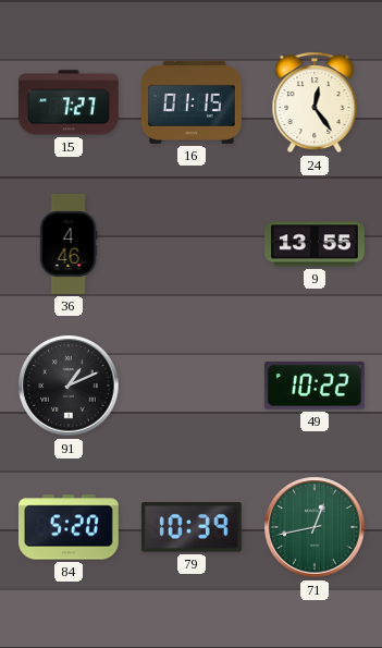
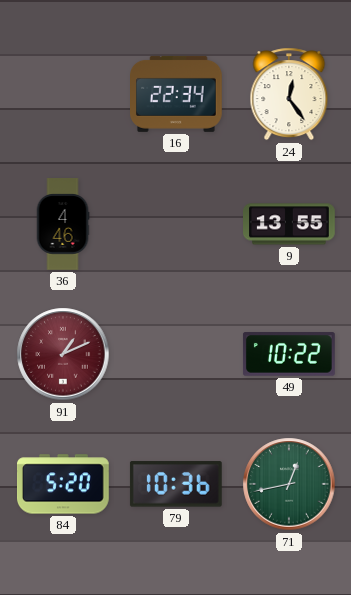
15: 7:27 -> none
16: 01:15 -> 22:34
91 dial: black -> burgundy
79: 10:39 -> 10:36
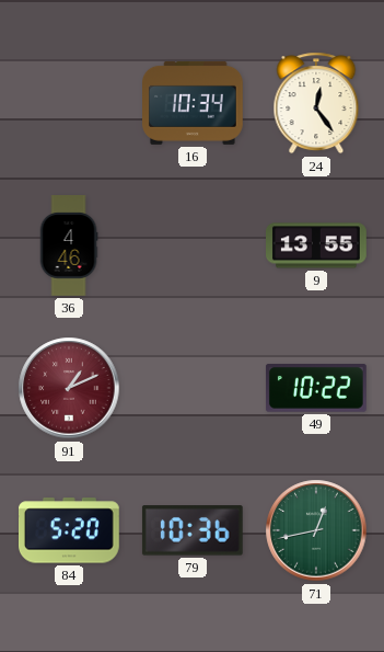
16: 22:34 -> 10:34
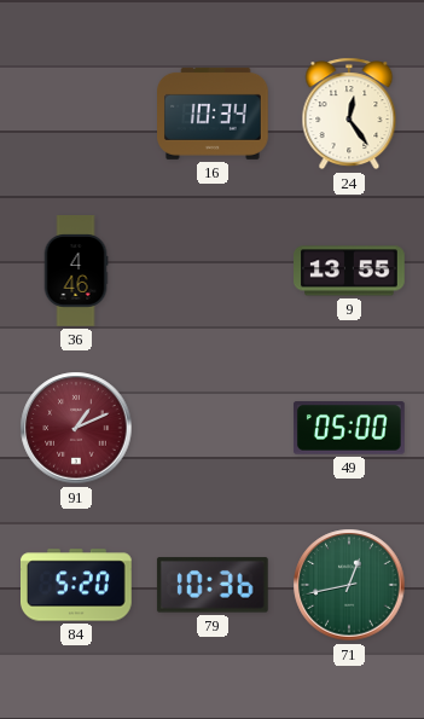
49: 10:22 -> 05:00
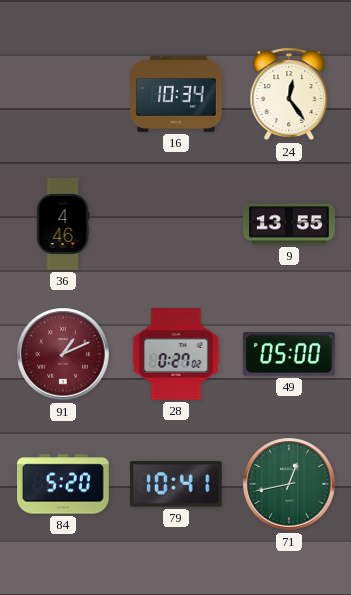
28: none -> 0:27
79: 10:36 -> 10:41
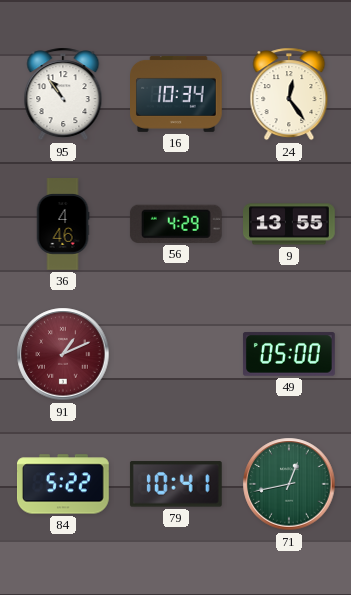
95: none -> 10:54
56: none -> 4:29
28: 0:27 -> none
84: 5:20 -> 5:22
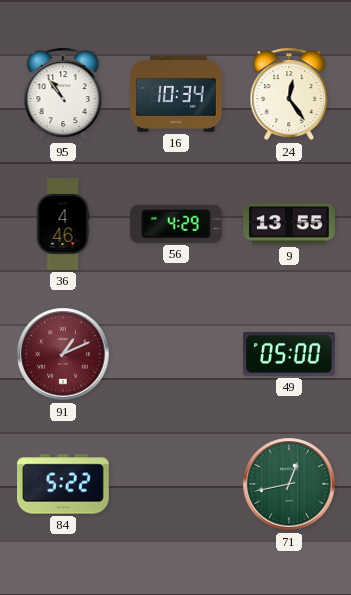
79: 10:41 -> none
